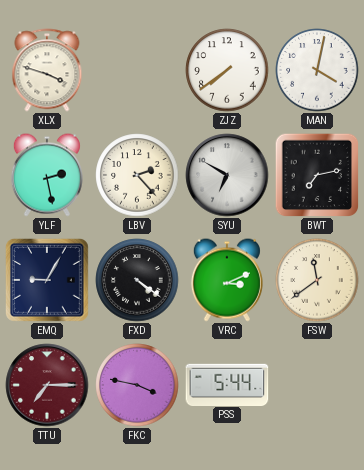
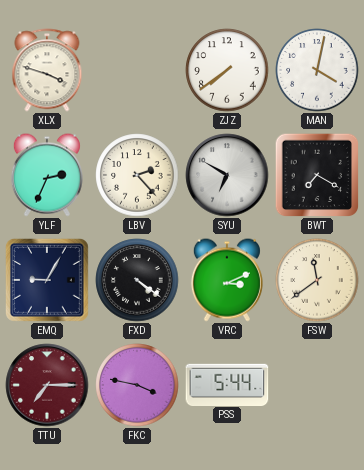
YLF: 2:28 -> 2:34
BWT: 7:13 -> 7:20
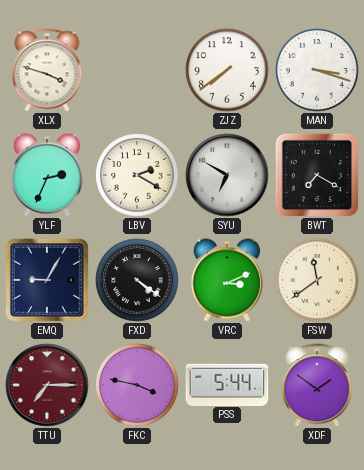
MAN: 4:02 -> 3:18
LBV: 2:23 -> 2:20
XDF: none -> 1:51
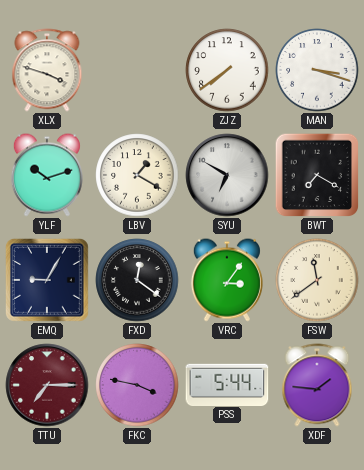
YLF: 2:34 -> 10:12
LBV: 2:20 -> 1:20
FXD: 4:21 -> 12:21
VRC: 3:11 -> 3:06
XDF: 1:51 -> 1:46
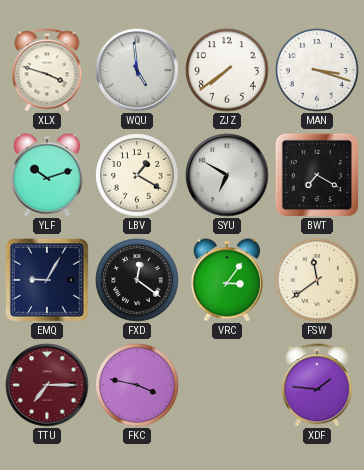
WQU: none -> 4:59
PSS: 5:44 -> none
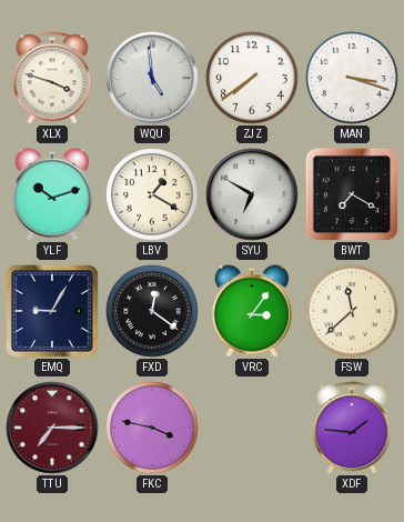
FSW: 11:39 -> 11:38
